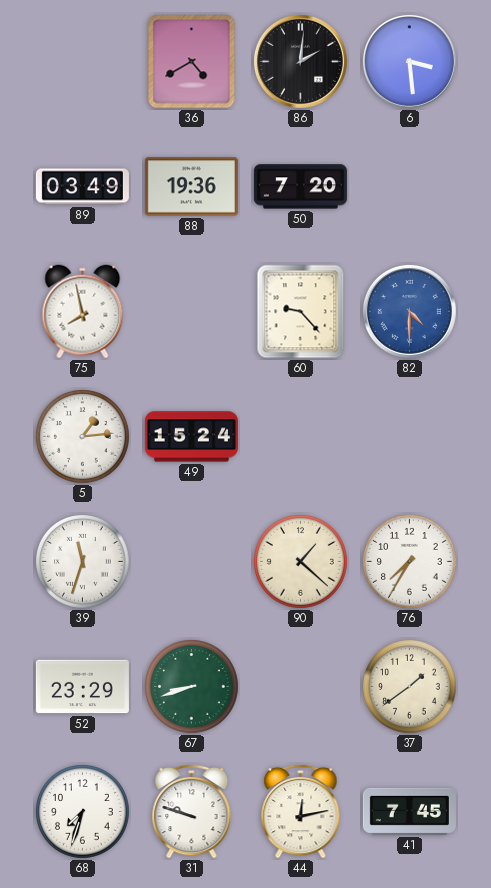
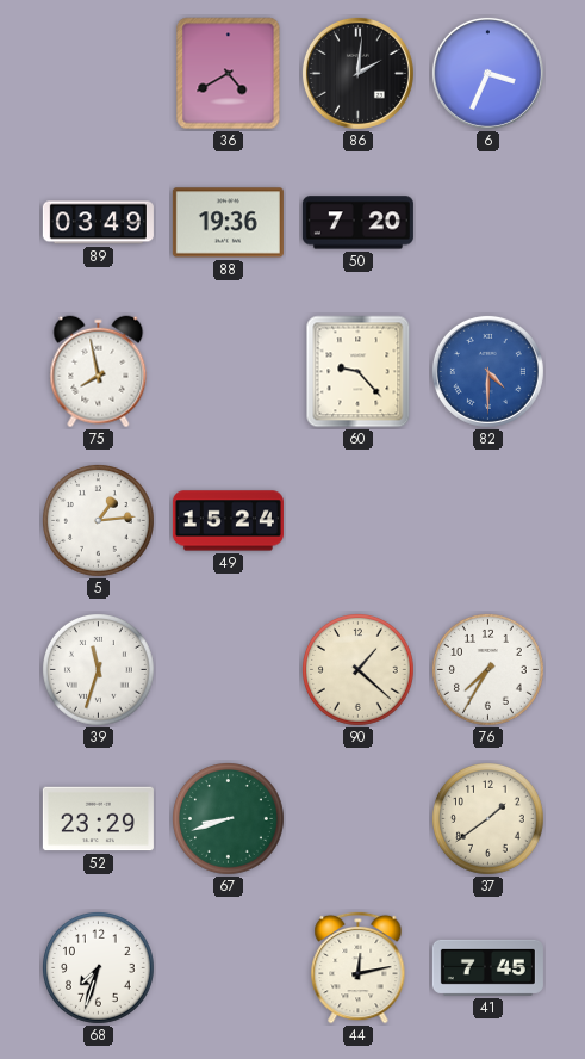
6: 3:29 -> 3:34
31: 9:48 -> none
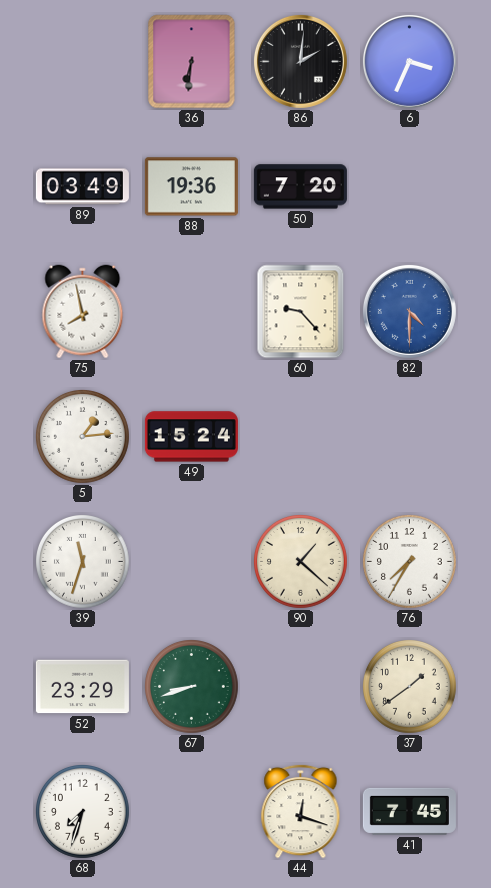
36: 4:40 -> 6:31
44: 12:13 -> 12:18
